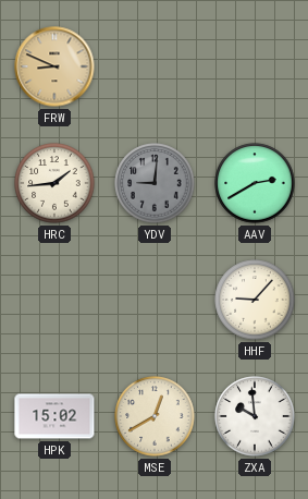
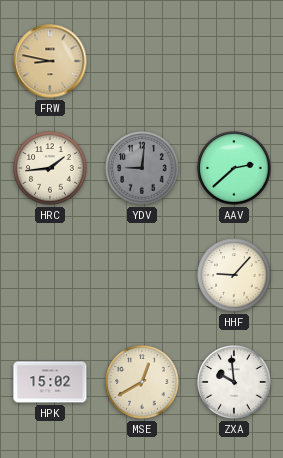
FRW: 8:49 -> 8:47
AAV: 2:40 -> 2:38
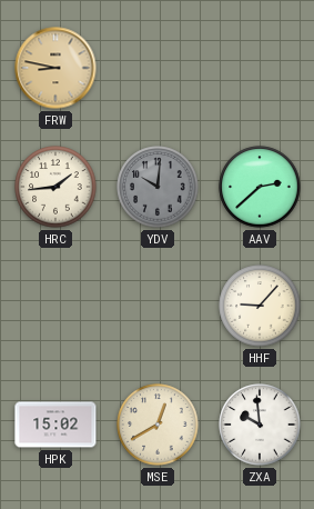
YDV: 9:01 -> 10:01
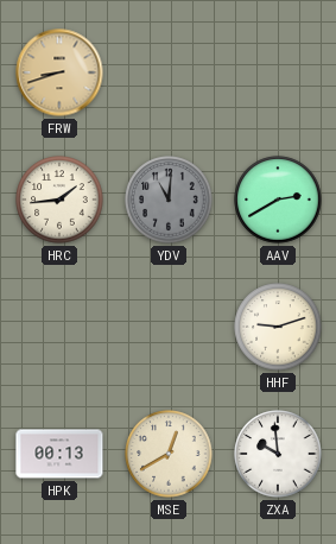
FRW: 8:47 -> 8:42
YDV: 10:01 -> 11:01
AAV: 2:38 -> 2:40
HHF: 9:07 -> 9:12
HPK: 15:02 -> 00:13
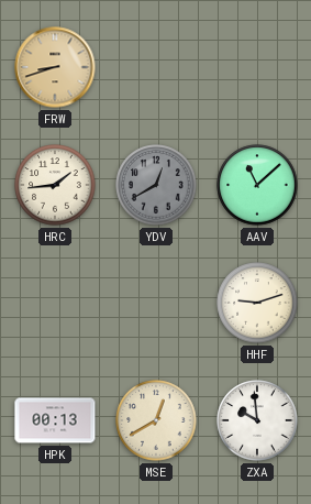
YDV: 11:01 -> 12:40
AAV: 2:40 -> 11:08
